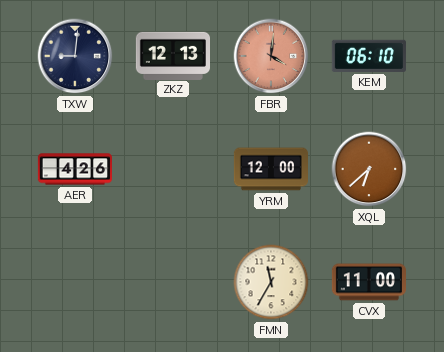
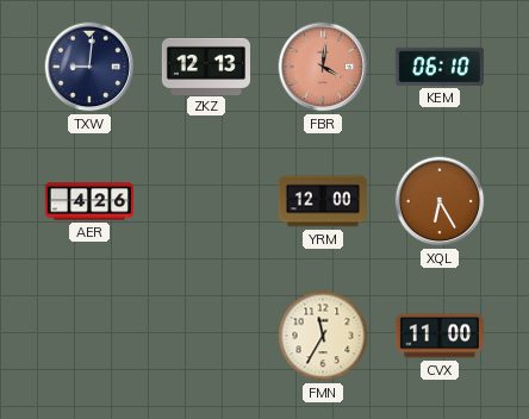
XQL: 6:38 -> 6:25
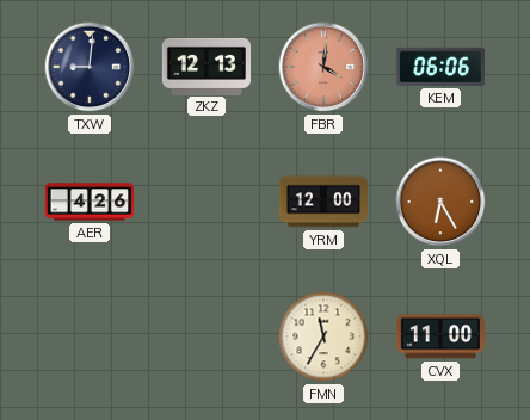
KEM: 06:10 -> 06:06
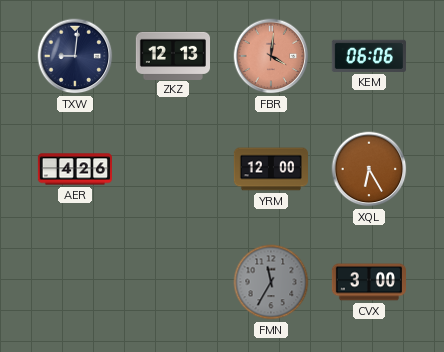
FMN dial: cream -> grey
CVX: 11:00 -> 3:00
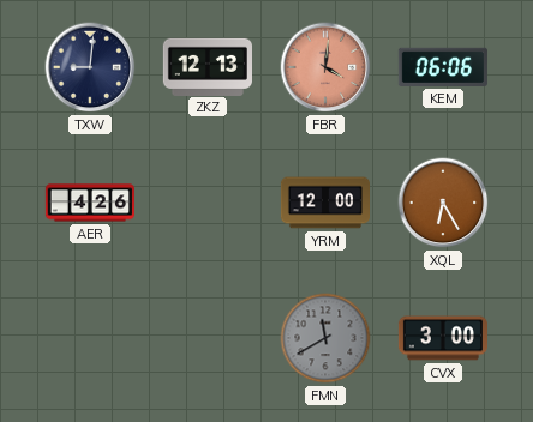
FMN: 11:35 -> 11:40
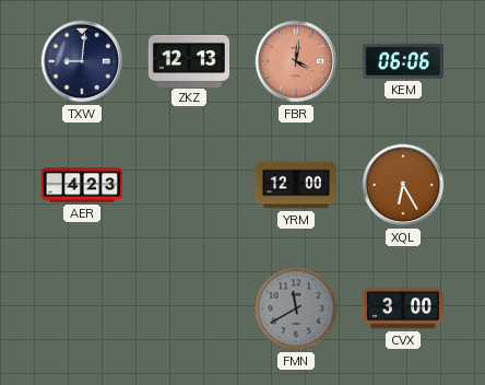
AER: 4:26 -> 4:23
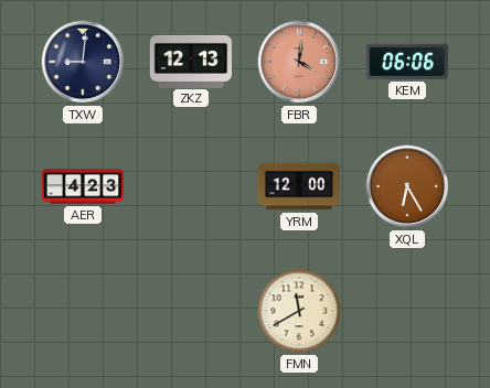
FMN dial: grey -> cream
CVX: 3:00 -> none
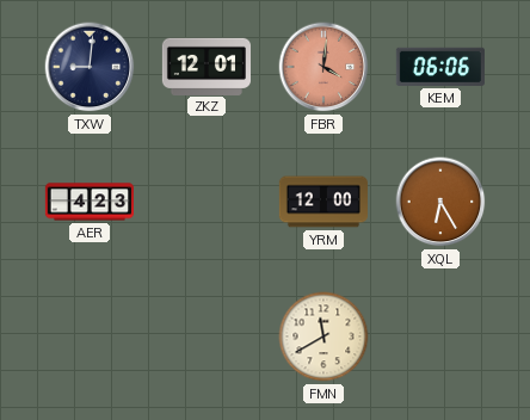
ZKZ: 12:13 -> 12:01
